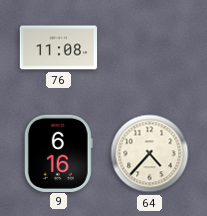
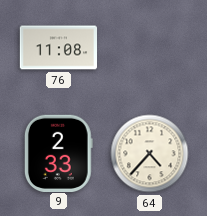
9: 6:16 -> 2:33
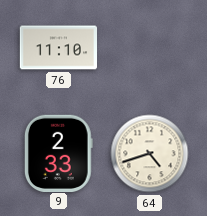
76: 11:08 -> 11:10
64: 4:37 -> 4:42
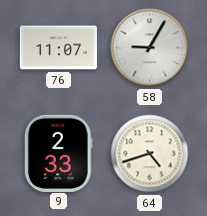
76: 11:10 -> 11:07
58: none -> 9:05
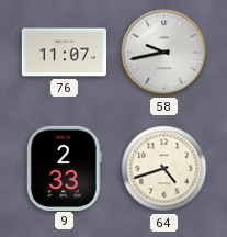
58: 9:05 -> 9:43
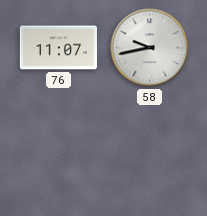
9: 2:33 -> none
64: 4:42 -> none
